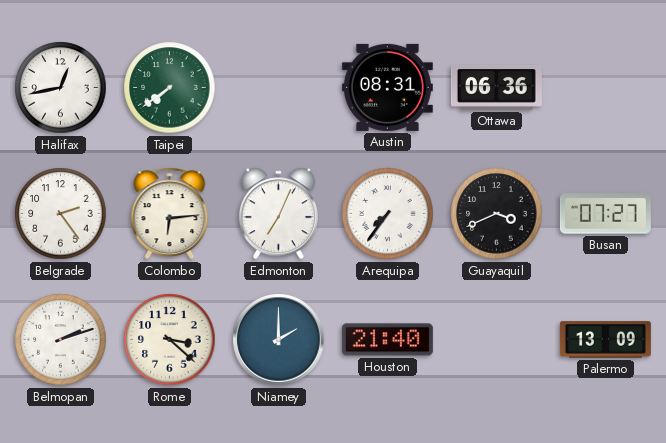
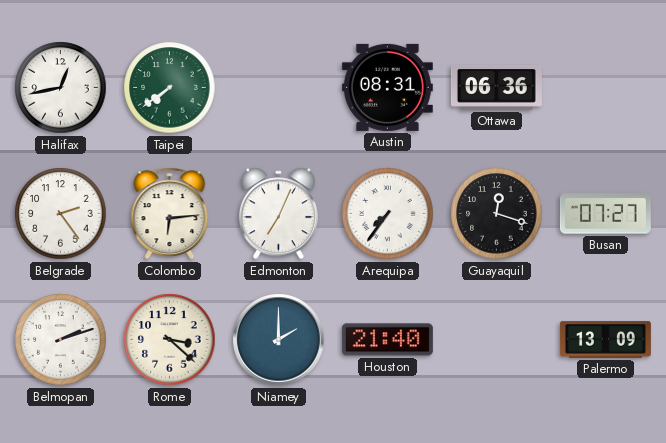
Guayaquil: 3:41 -> 12:18
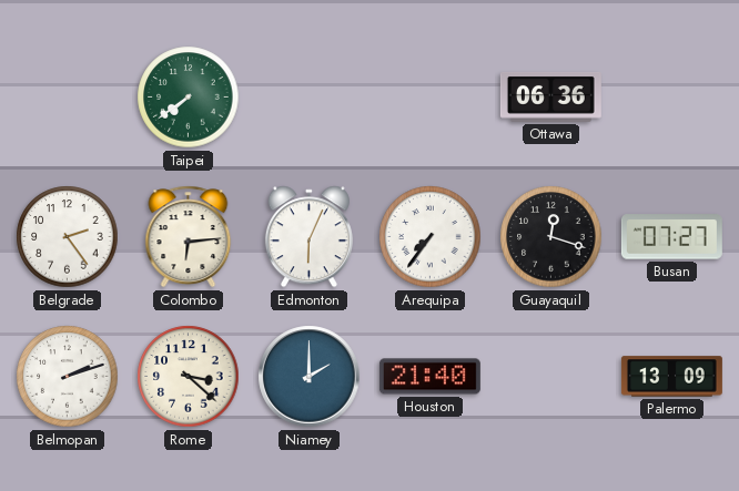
Halifax: 12:43 -> none
Austin: 08:31 -> none
Edmonton: 7:04 -> 6:04
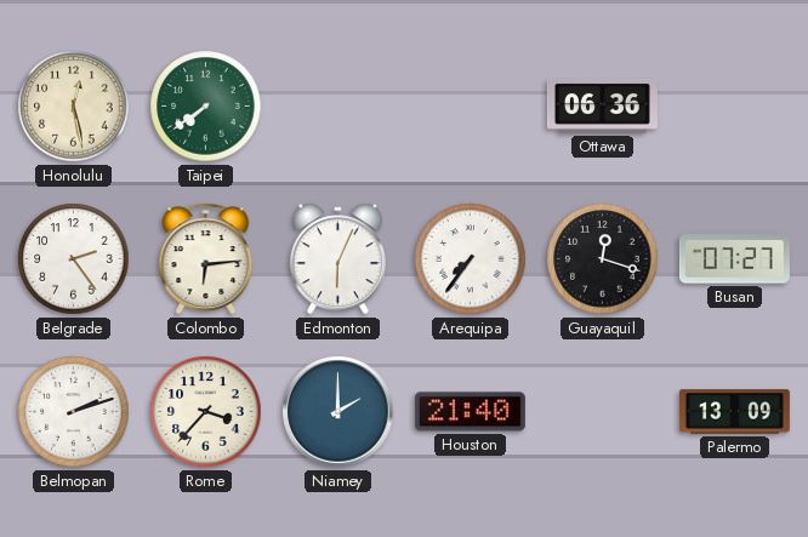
Honolulu: none -> 12:28
Rome: 3:22 -> 3:37
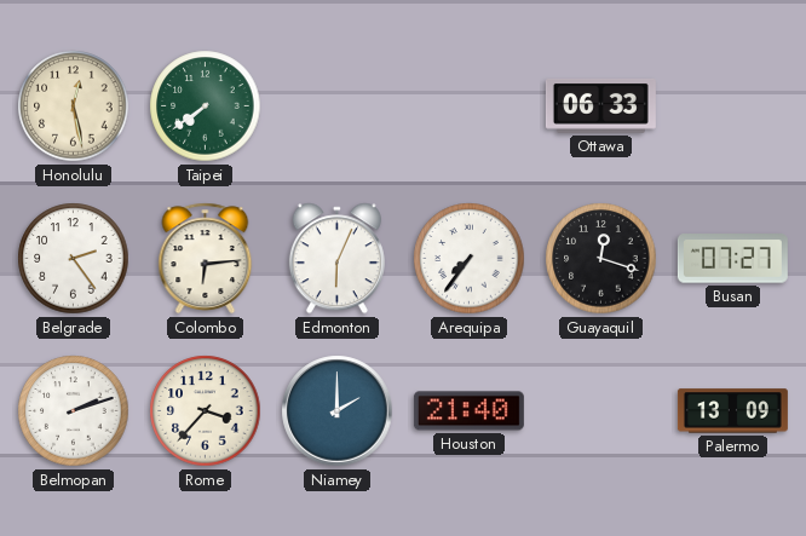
Ottawa: 06:36 -> 06:33
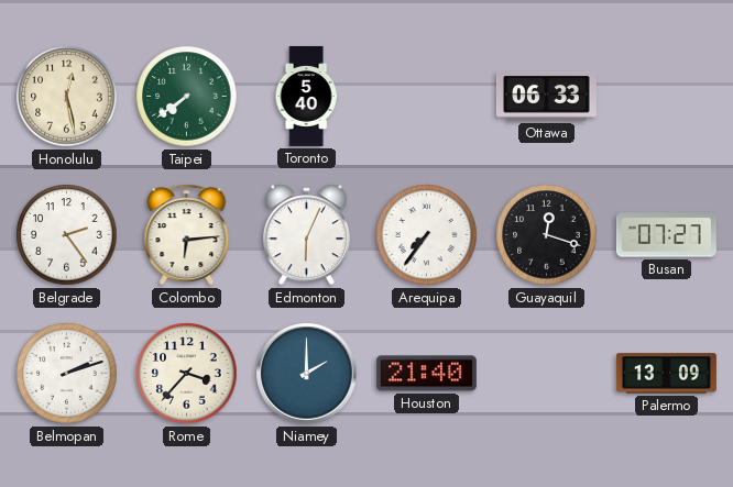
Toronto: none -> 5:40
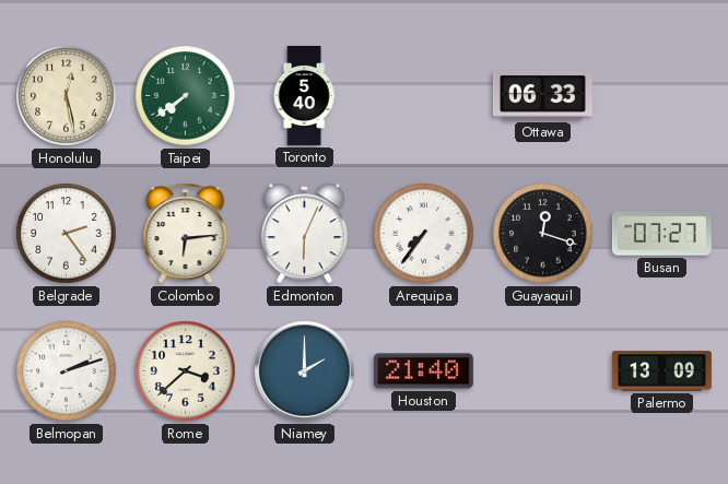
Rome: 3:37 -> 3:38
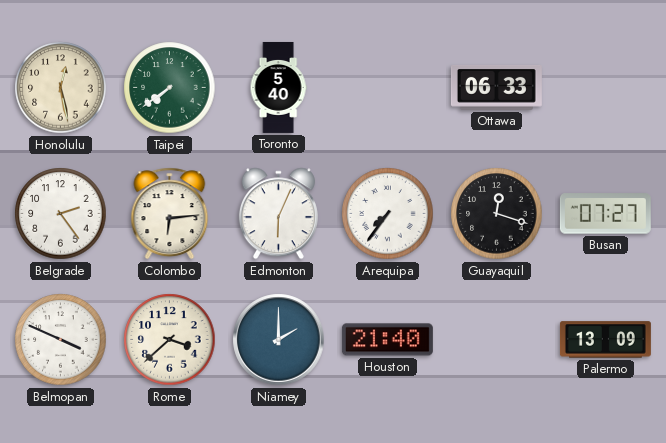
Belmopan: 2:12 -> 3:49
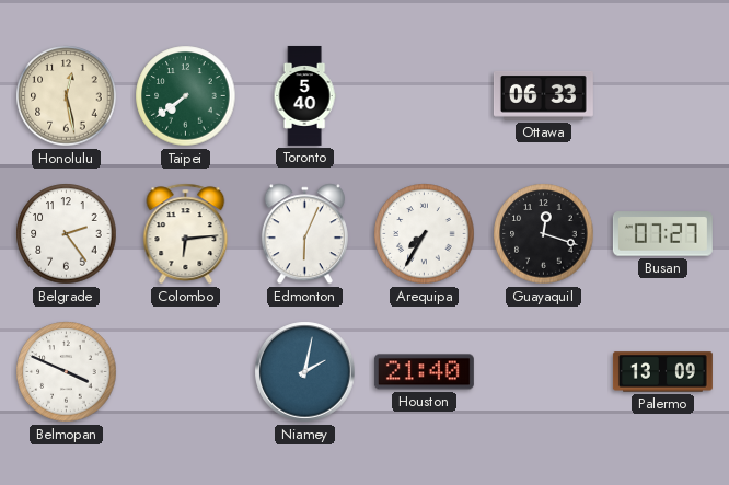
Arequipa: 7:36 -> 7:35
Rome: 3:38 -> none
Niamey: 2:00 -> 2:02
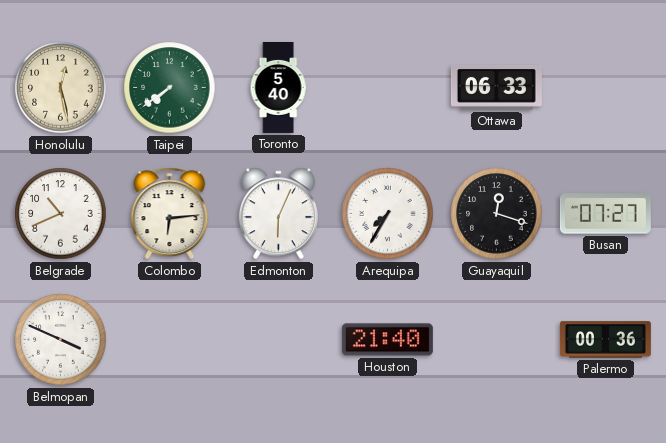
Belgrade: 2:24 -> 10:41
Niamey: 2:02 -> none
Palermo: 13:09 -> 00:36
